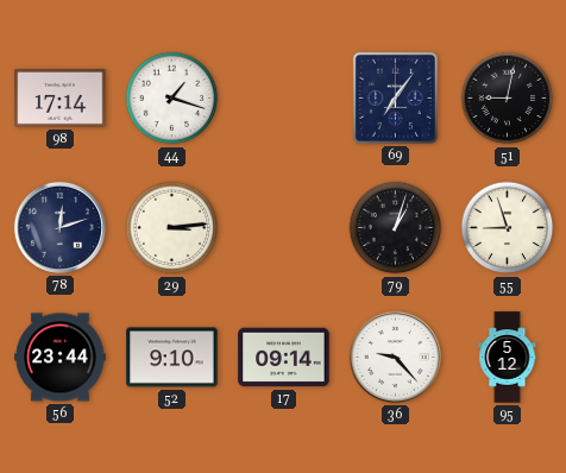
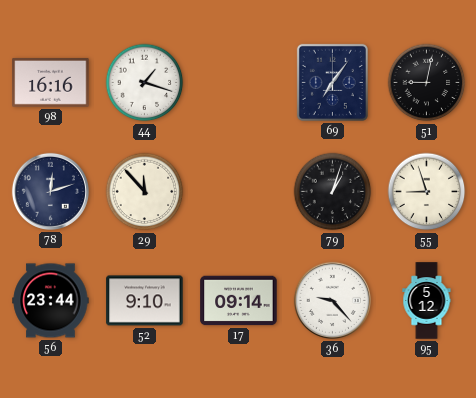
98: 17:14 -> 16:16
29: 3:14 -> 11:53
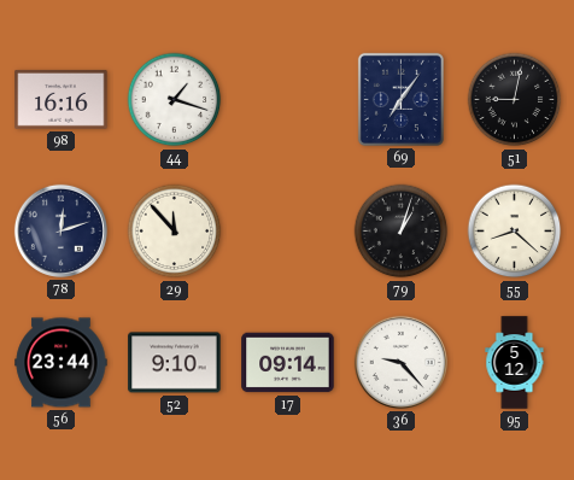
55: 8:57 -> 8:22
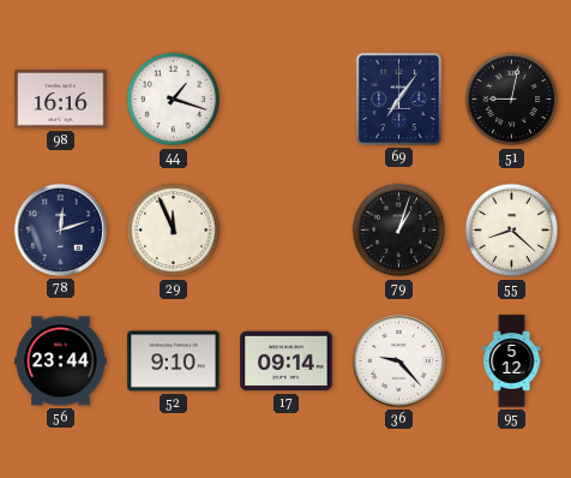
29: 11:53 -> 11:56
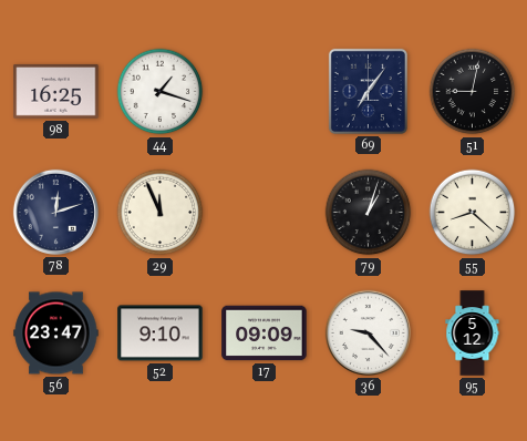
98: 16:16 -> 16:25
56: 23:44 -> 23:47
17: 09:14 -> 09:09
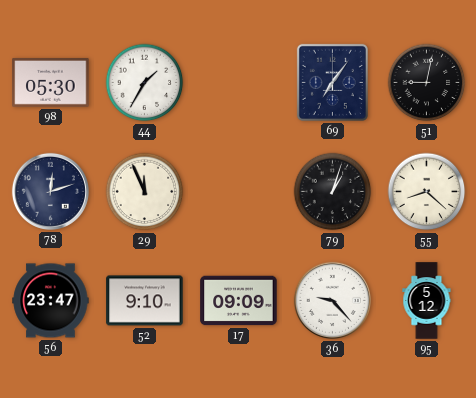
98: 16:25 -> 05:30
44: 1:18 -> 1:35
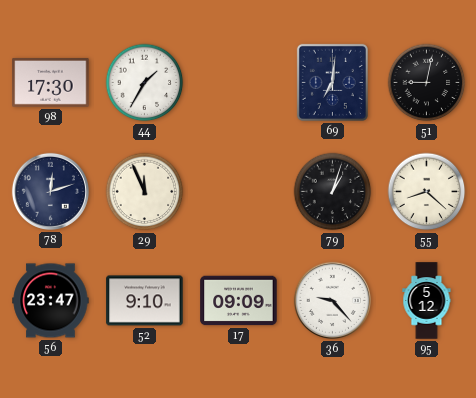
98: 05:30 -> 17:30
69: 7:06 -> 7:01
